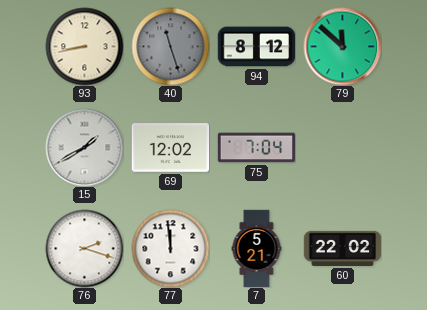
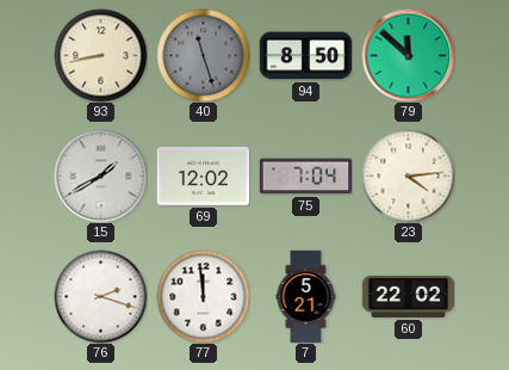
94: 8:12 -> 8:50
23: none -> 4:14
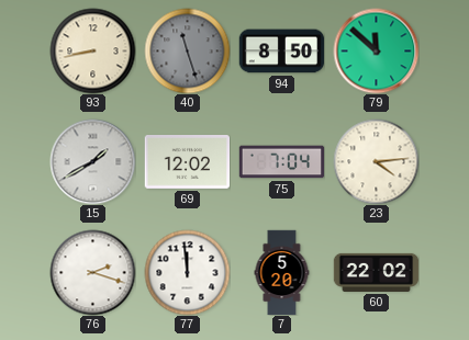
7: 5:21 -> 5:20
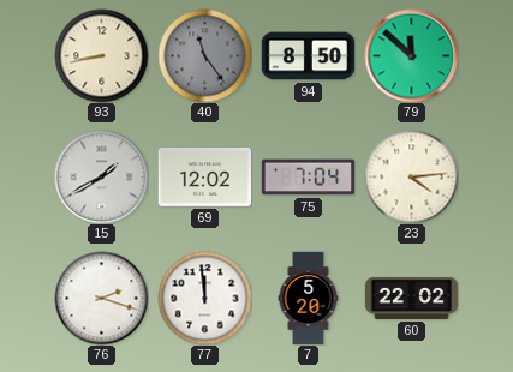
40: 11:27 -> 11:24
